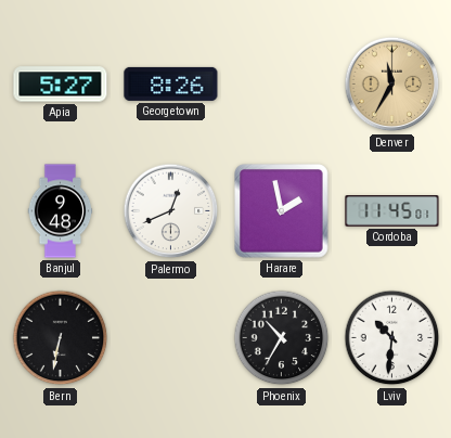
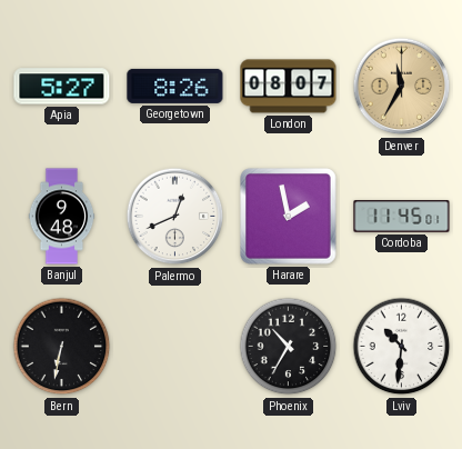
London: none -> 08:07
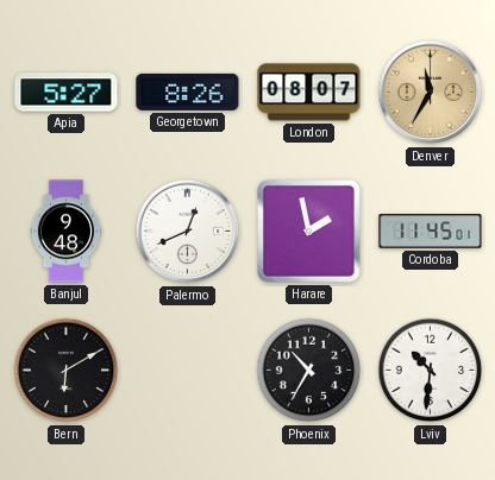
Bern: 6:32 -> 6:10
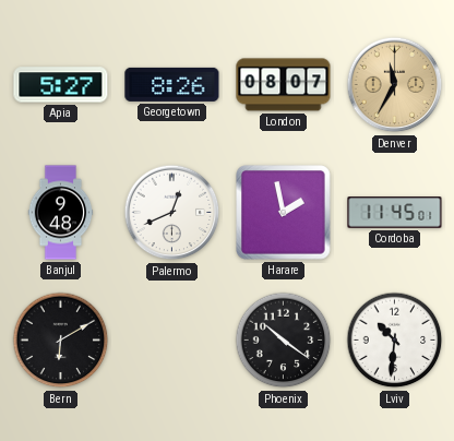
Phoenix: 10:35 -> 10:21
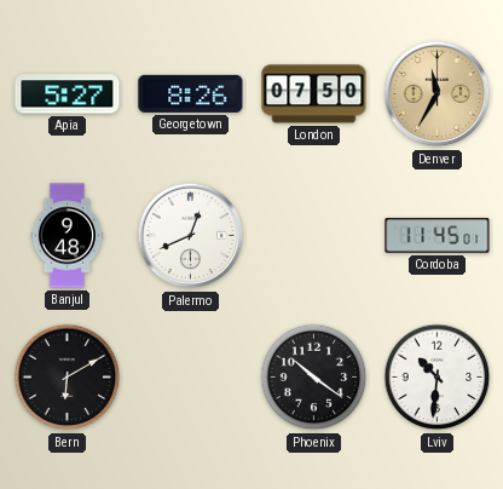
London: 08:07 -> 07:50
Harare: 1:58 -> none
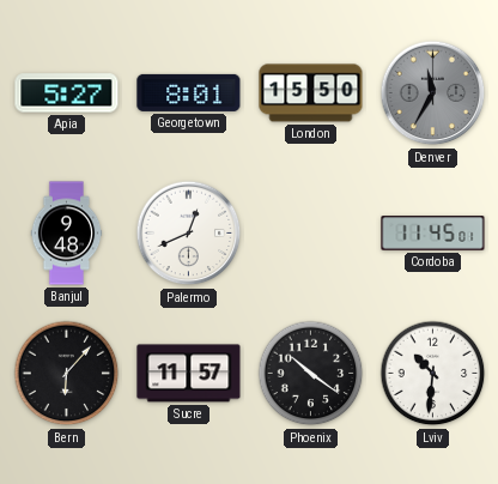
Georgetown: 8:26 -> 8:01
London: 07:50 -> 15:50
Denver dial: champagne -> grey
Bern: 6:10 -> 6:07
Sucre: none -> 11:57
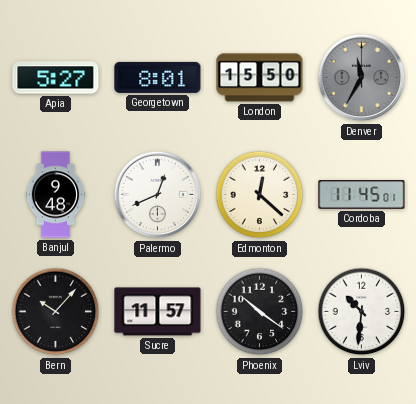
Edmonton: none -> 12:22
Bern: 6:07 -> 10:07
